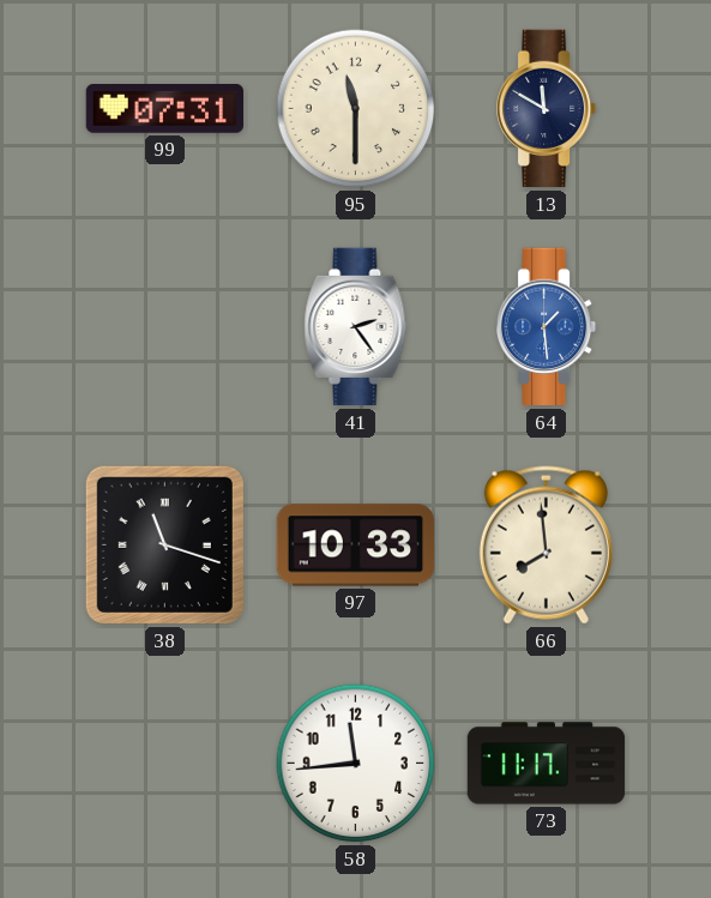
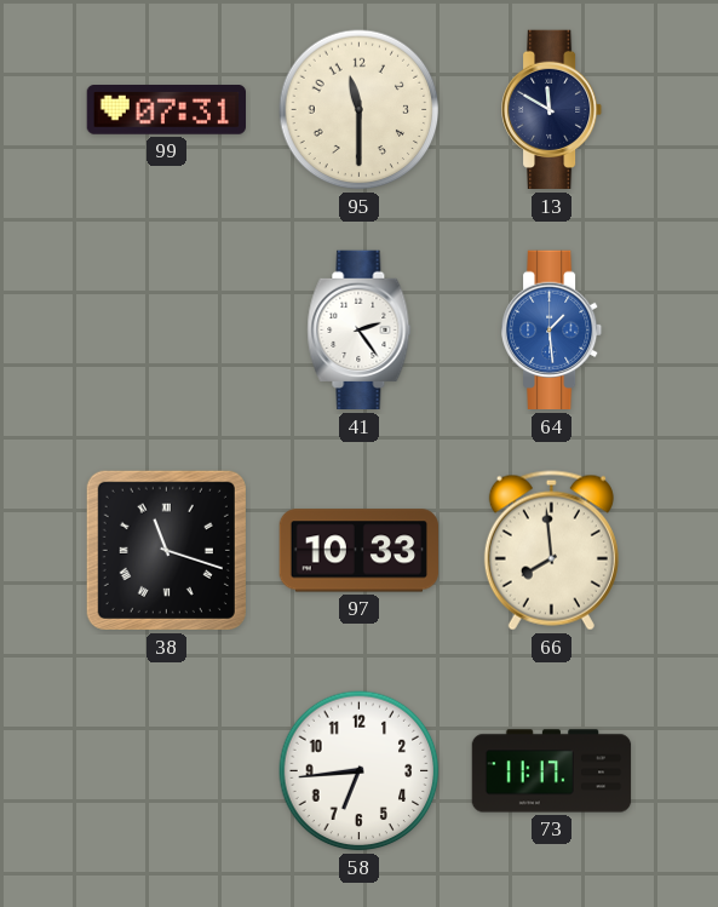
58: 11:44 -> 6:44
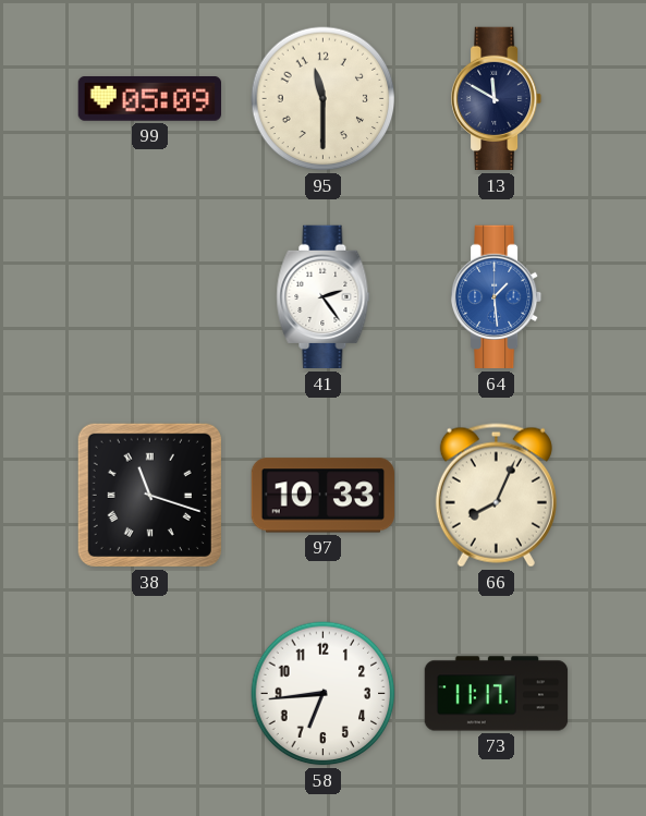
99: 07:31 -> 05:09
66: 7:59 -> 8:04
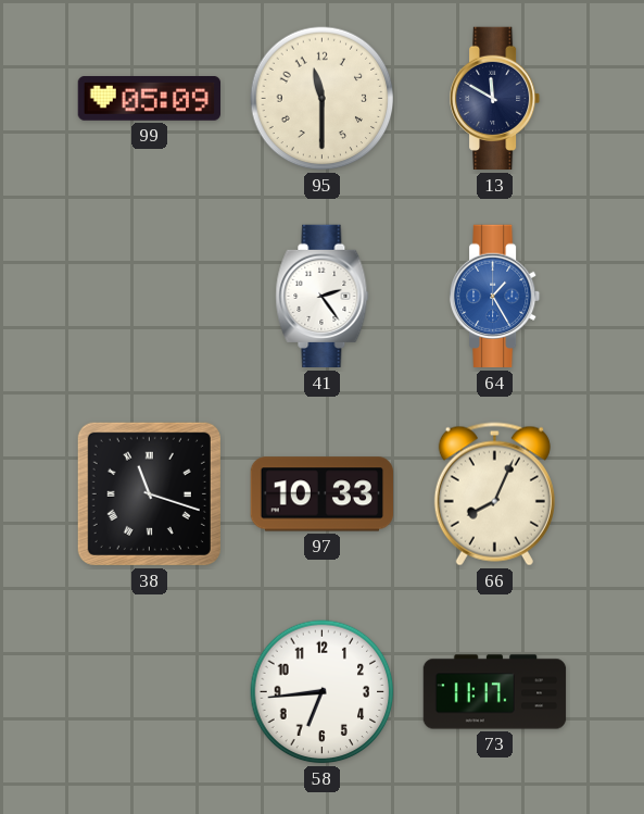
64: 1:29 -> 1:25
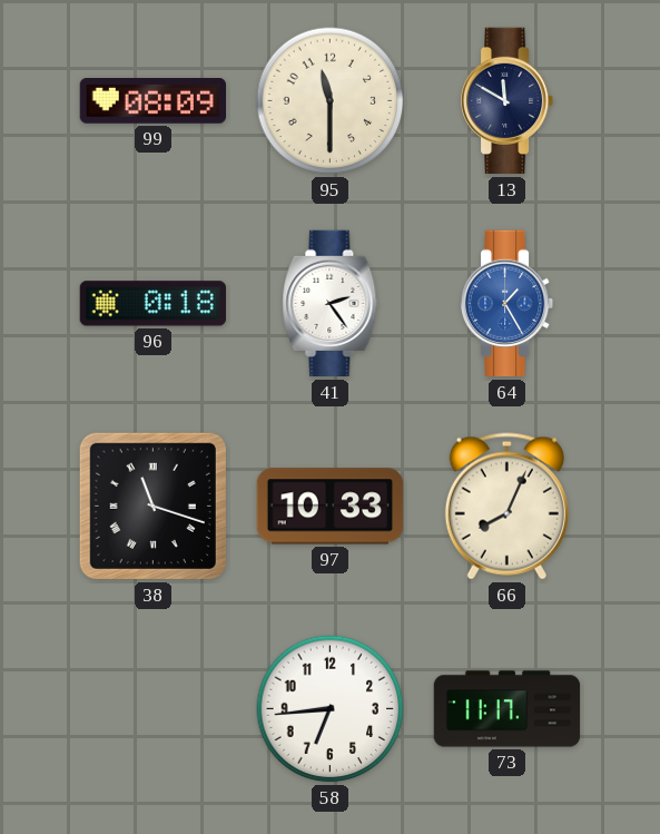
99: 05:09 -> 08:09
96: none -> 0:18
